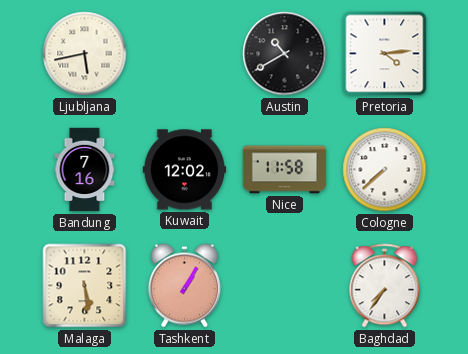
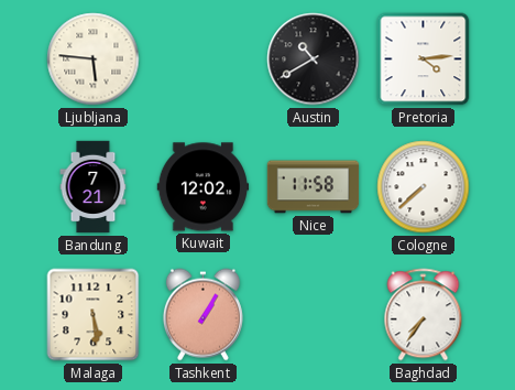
Ljubljana: 5:43 -> 5:46
Bandung: 7:16 -> 7:21
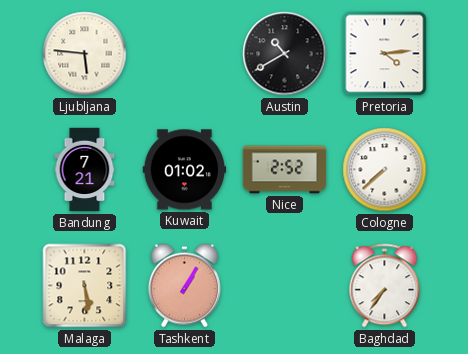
Kuwait: 12:02 -> 01:02
Nice: 11:58 -> 2:52
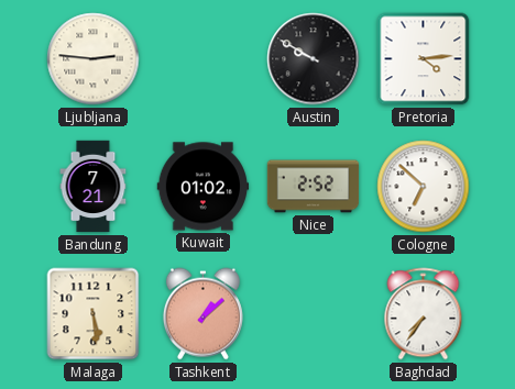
Ljubljana: 5:46 -> 2:46
Austin: 10:40 -> 9:50
Cologne: 7:38 -> 6:52
Tashkent: 1:05 -> 1:08
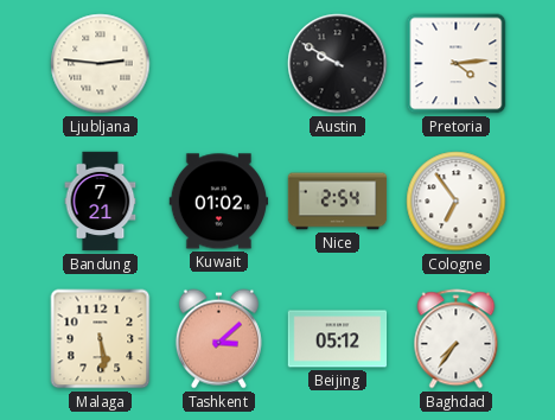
Nice: 2:52 -> 2:54
Cologne: 6:52 -> 6:54
Tashkent: 1:08 -> 3:08
Beijing: none -> 05:12
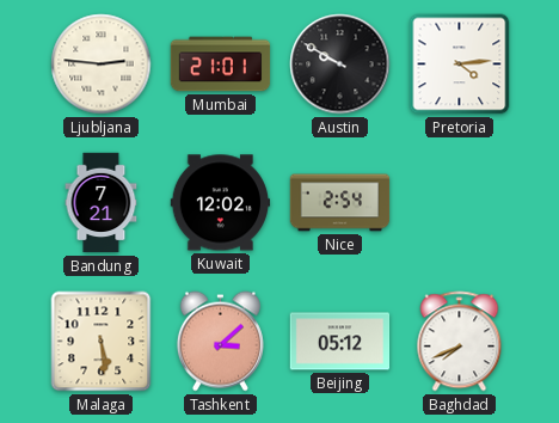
Mumbai: none -> 21:01
Kuwait: 01:02 -> 12:02
Cologne: 6:54 -> none
Baghdad: 7:36 -> 7:41
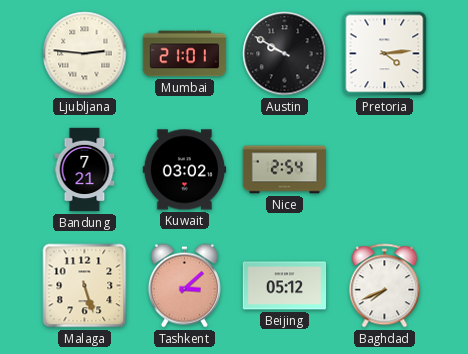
Kuwait: 12:02 -> 03:02
Malaga: 5:29 -> 5:27
